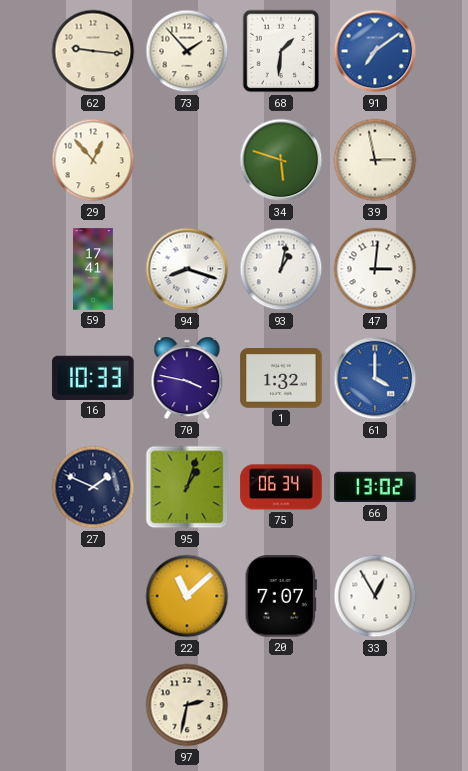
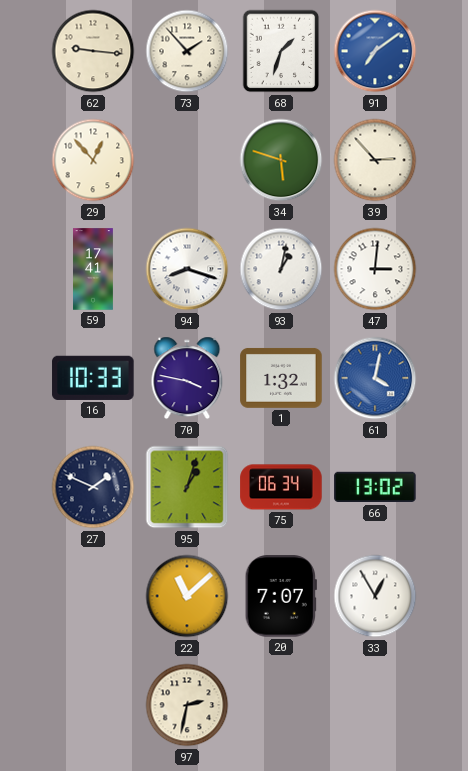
68: 1:31 -> 1:33
39: 2:58 -> 2:53
61: 4:00 -> 4:02
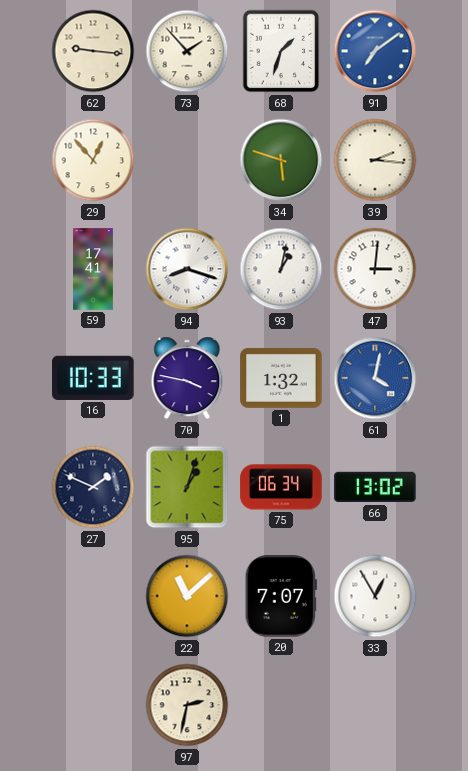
39: 2:53 -> 2:16
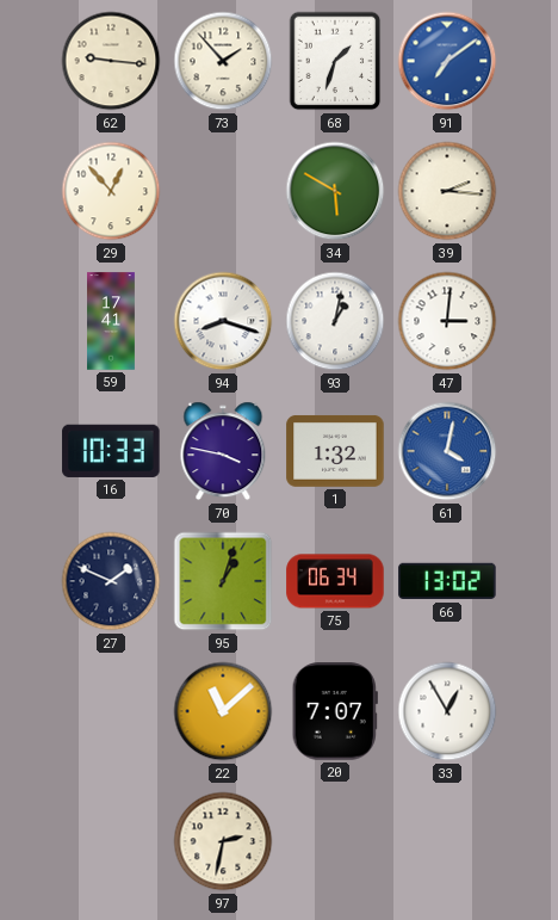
34: 5:48 -> 5:50
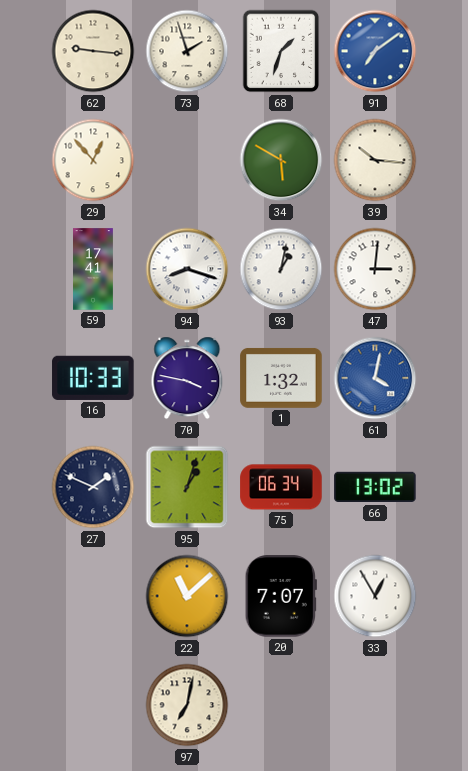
73: 1:53 -> 1:57
39: 2:16 -> 10:16
97: 2:32 -> 7:02
